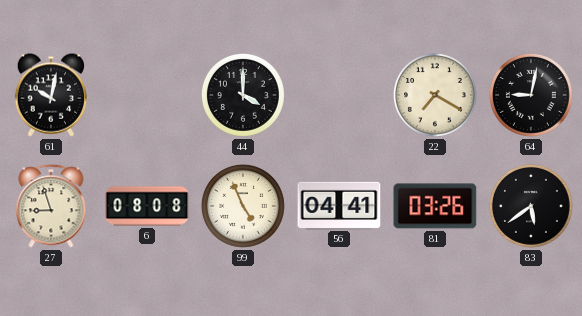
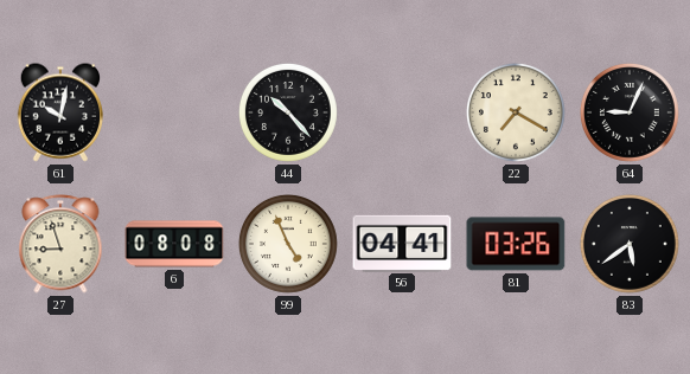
44: 4:00 -> 10:23
64: 9:02 -> 9:04
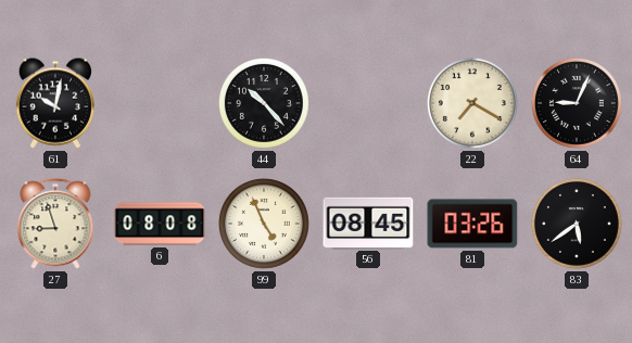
56: 04:41 -> 08:45
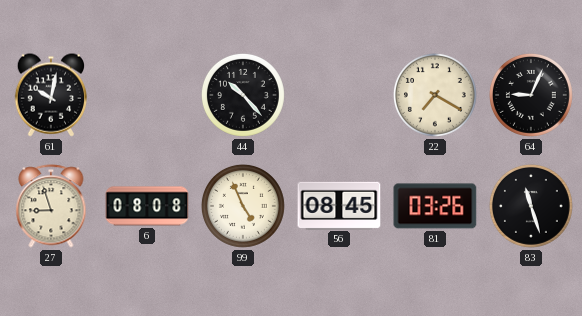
83: 5:39 -> 11:27
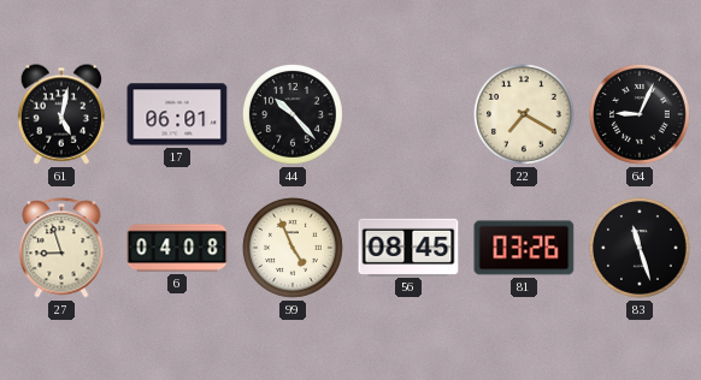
61: 10:02 -> 5:02
17: none -> 06:01
6: 08:08 -> 04:08
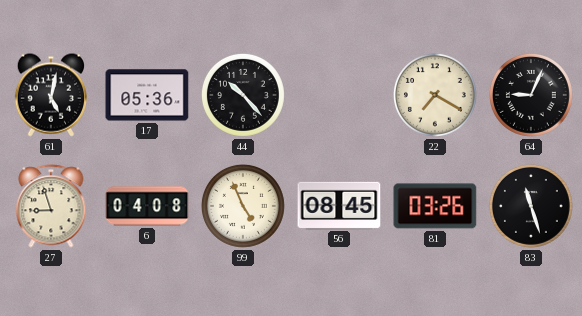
17: 06:01 -> 05:36
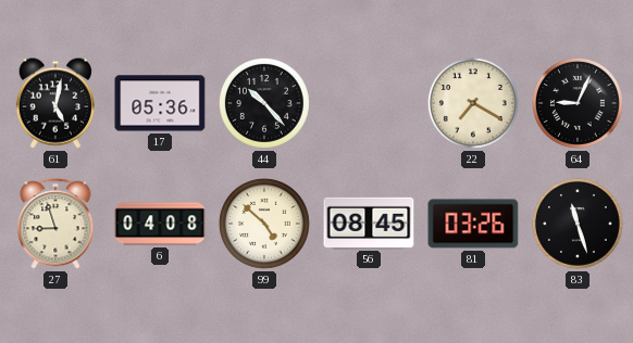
99: 4:56 -> 4:52
